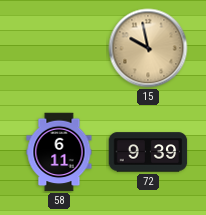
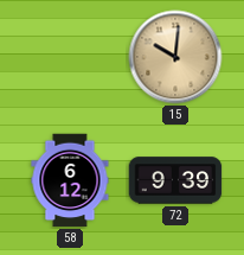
15: 9:58 -> 10:01
58: 6:11 -> 6:12
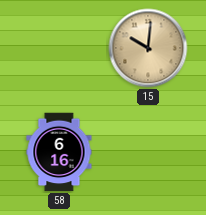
58: 6:12 -> 6:16
72: 9:39 -> none
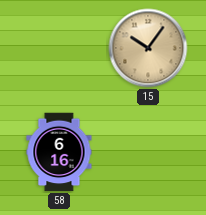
15: 10:01 -> 10:06
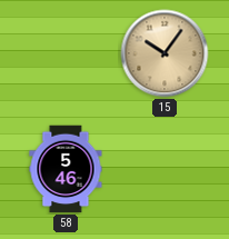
58: 6:16 -> 5:46
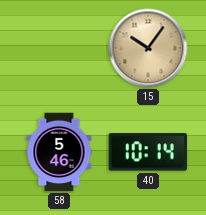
40: none -> 10:14
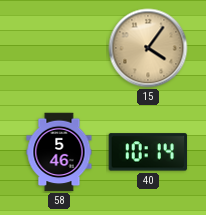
15: 10:06 -> 4:06
